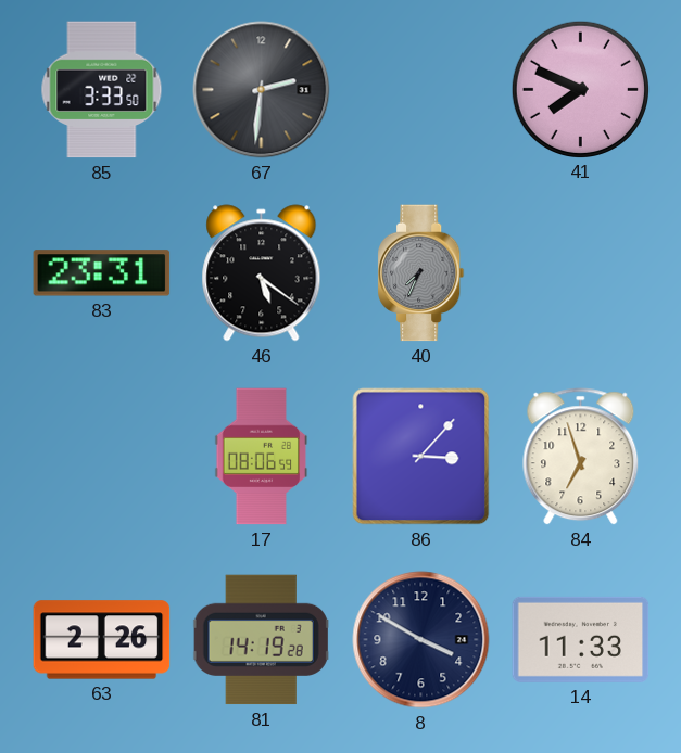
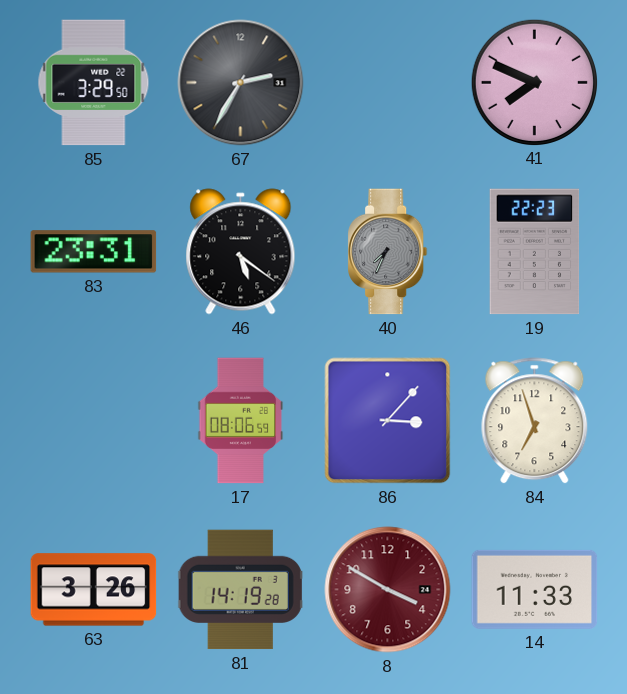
85: 3:33 -> 3:29
67: 2:31 -> 2:35
19: none -> 22:23
63: 2:26 -> 3:26
8 dial: navy -> burgundy
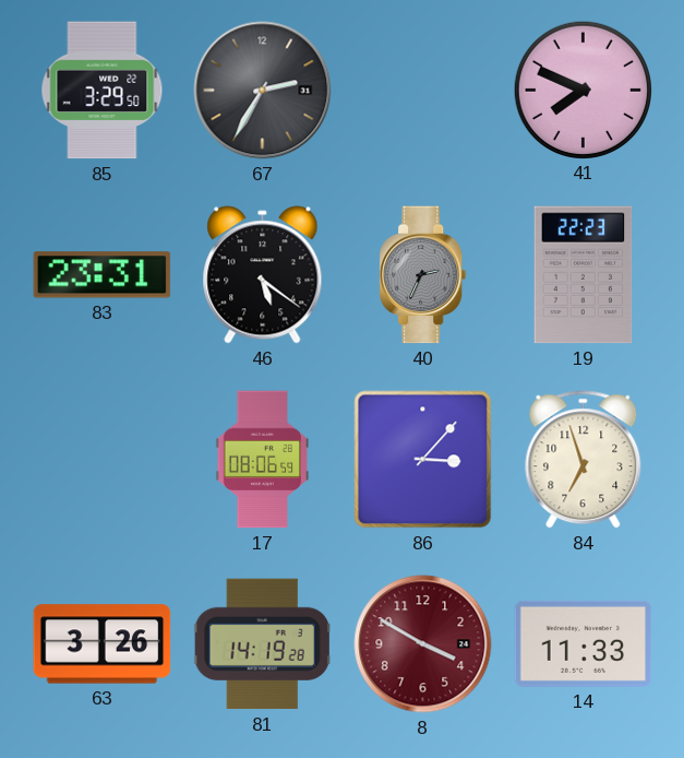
40: 7:34 -> 2:34
